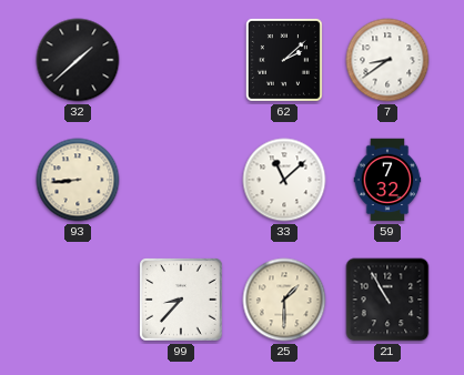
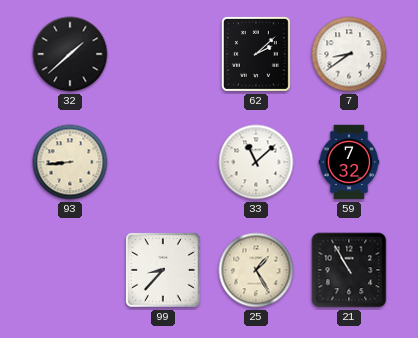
25: 1:30 -> 1:25
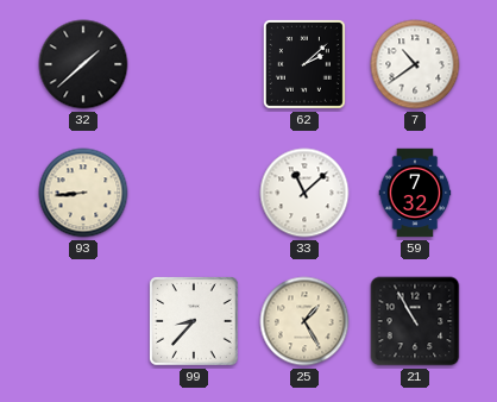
7: 8:39 -> 10:39
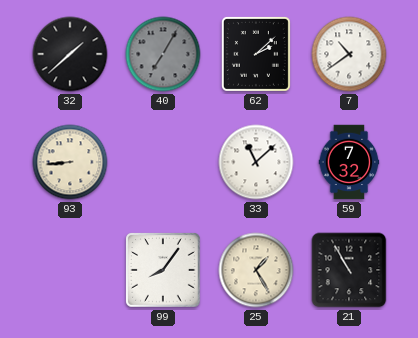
40: none -> 7:05
99: 8:37 -> 8:06
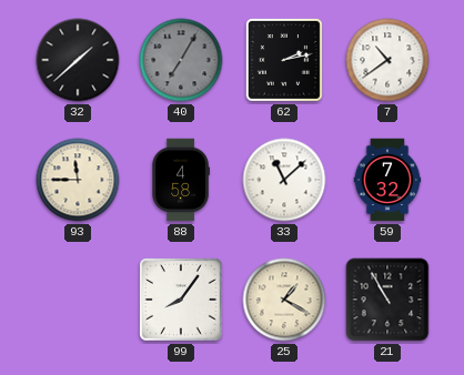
62: 2:08 -> 2:13
93: 8:44 -> 11:45
88: none -> 4:58
25: 1:25 -> 1:20
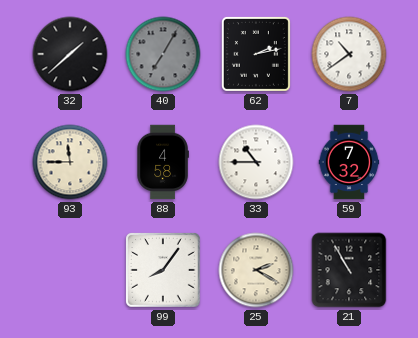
33: 11:08 -> 10:45
25: 1:20 -> 2:20
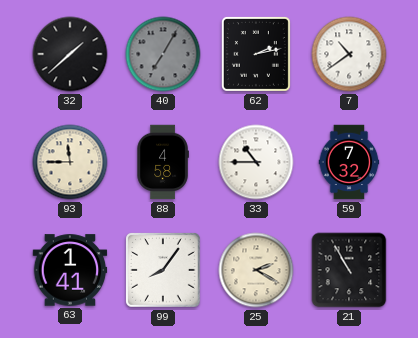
63: none -> 1:41
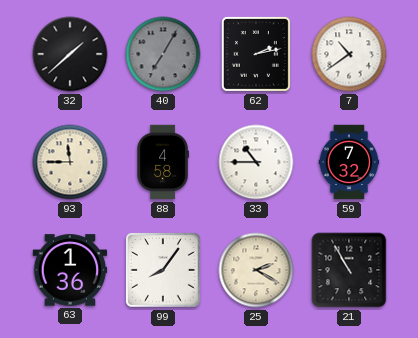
63: 1:41 -> 1:36
